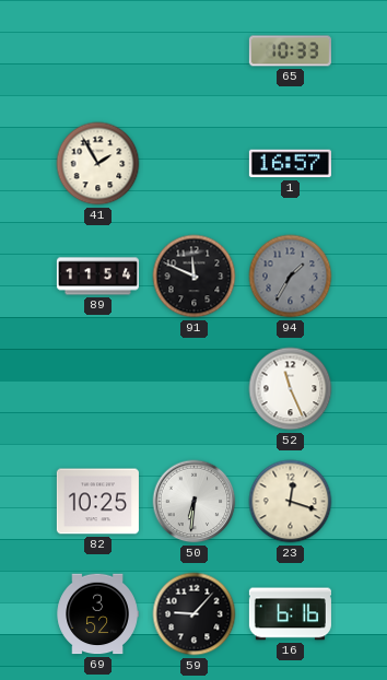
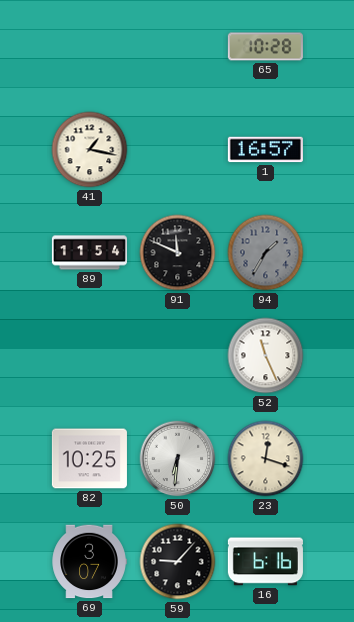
65: 10:33 -> 10:28
41: 1:55 -> 1:17
69: 3:52 -> 3:07
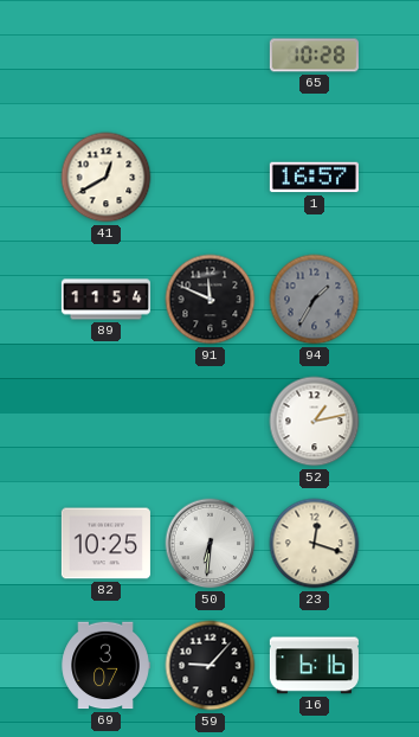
41: 1:17 -> 12:40
52: 11:26 -> 1:13
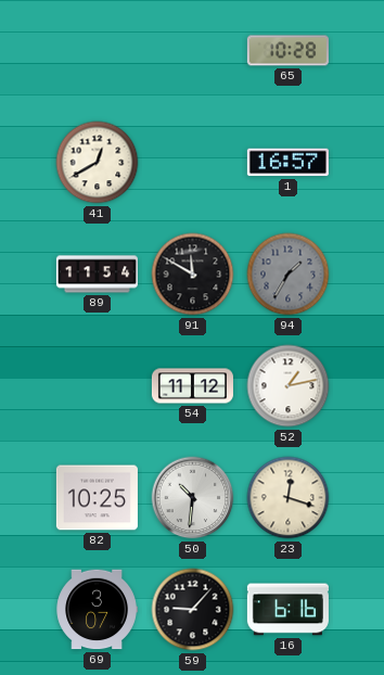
91: 11:49 -> 11:50
54: none -> 11:12
50: 6:31 -> 10:31
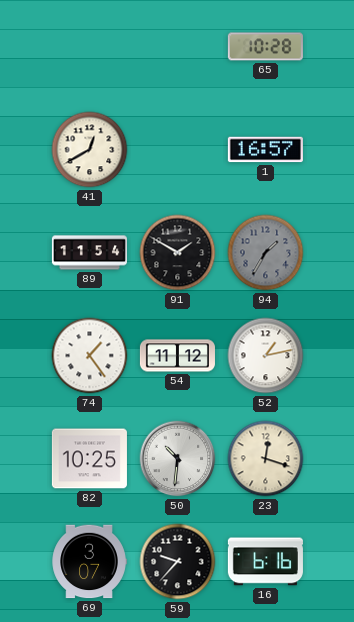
91: 11:50 -> 1:50
74: none -> 1:24
59: 9:07 -> 9:37
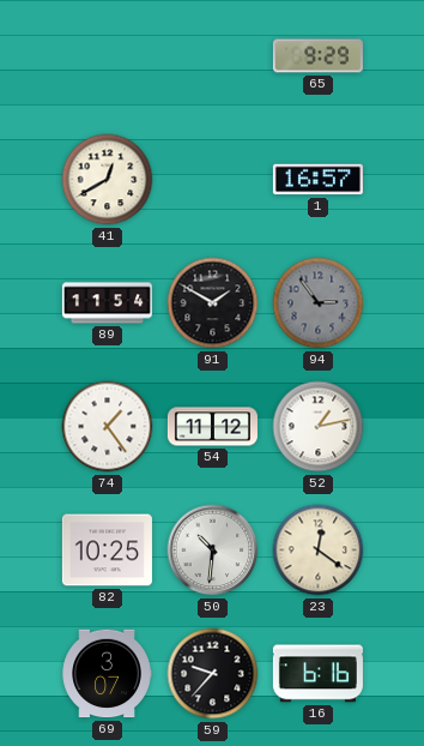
65: 10:28 -> 9:29
94: 1:35 -> 2:54
23: 12:18 -> 12:21
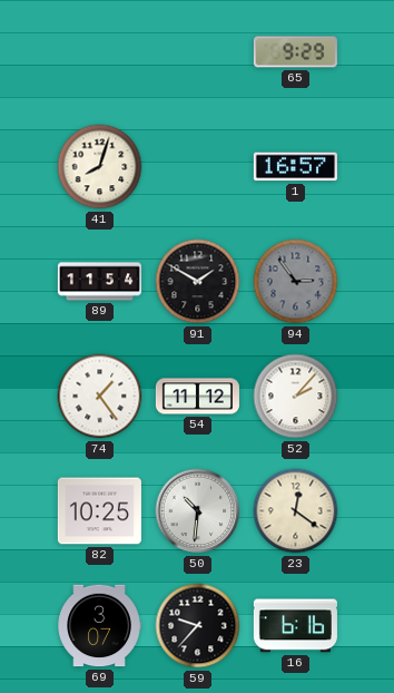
41: 12:40 -> 8:03
52: 1:13 -> 2:07
